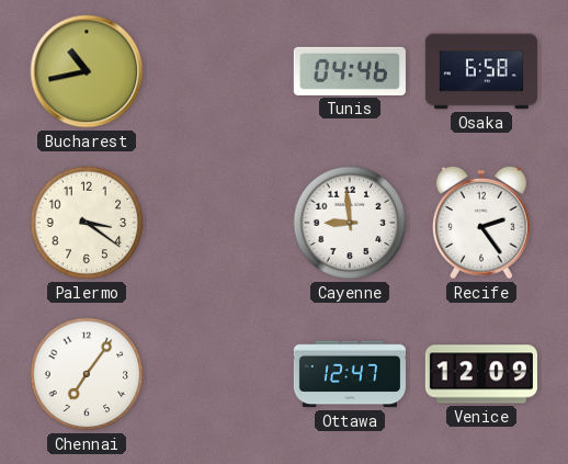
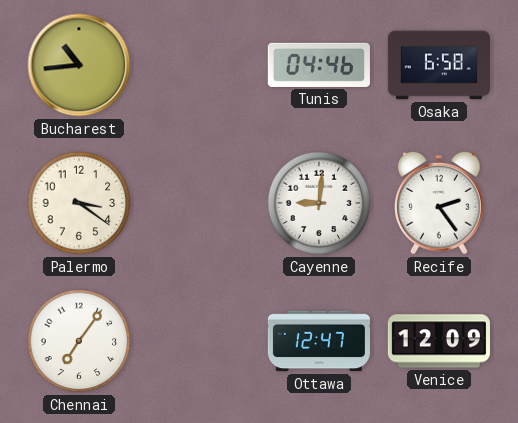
Bucharest: 10:43 -> 10:44
Cayenne: 8:59 -> 9:01
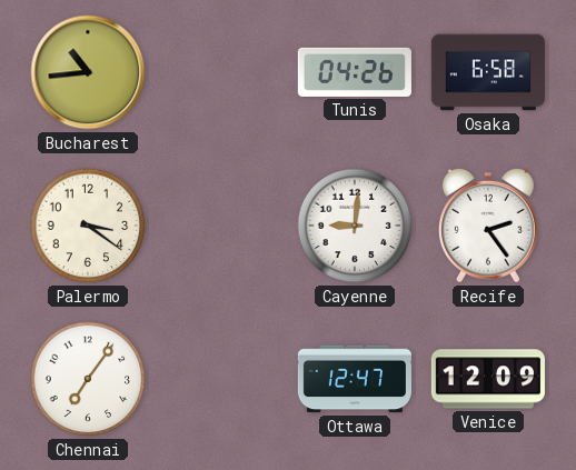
Tunis: 04:46 -> 04:26
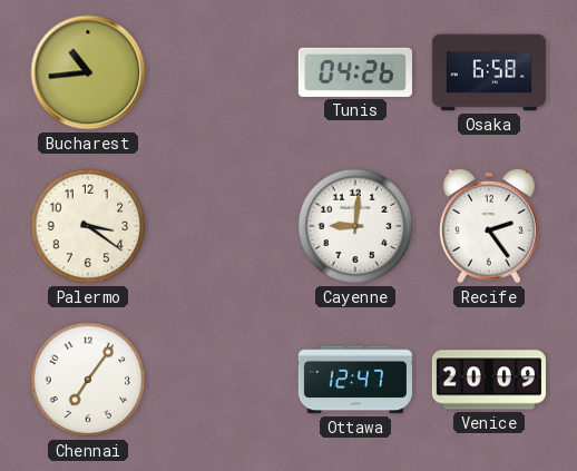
Venice: 12:09 -> 20:09
